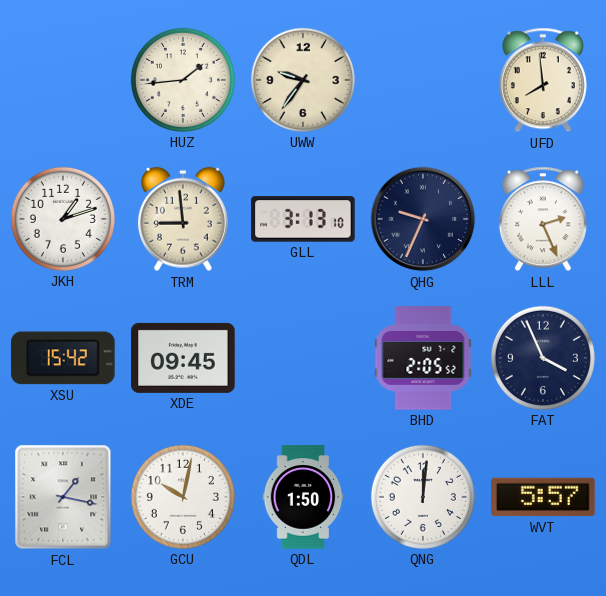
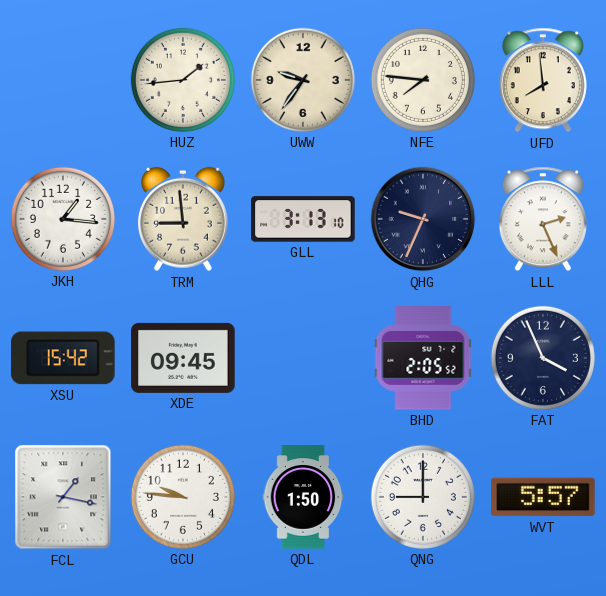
NFE: none -> 7:46
JKH: 1:12 -> 1:16
GCU: 10:02 -> 9:46
QNG: 12:01 -> 9:00
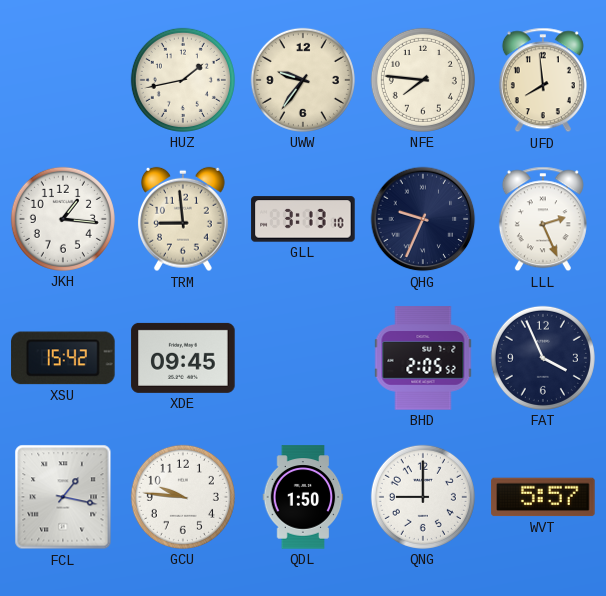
HUZ: 1:44 -> 1:43
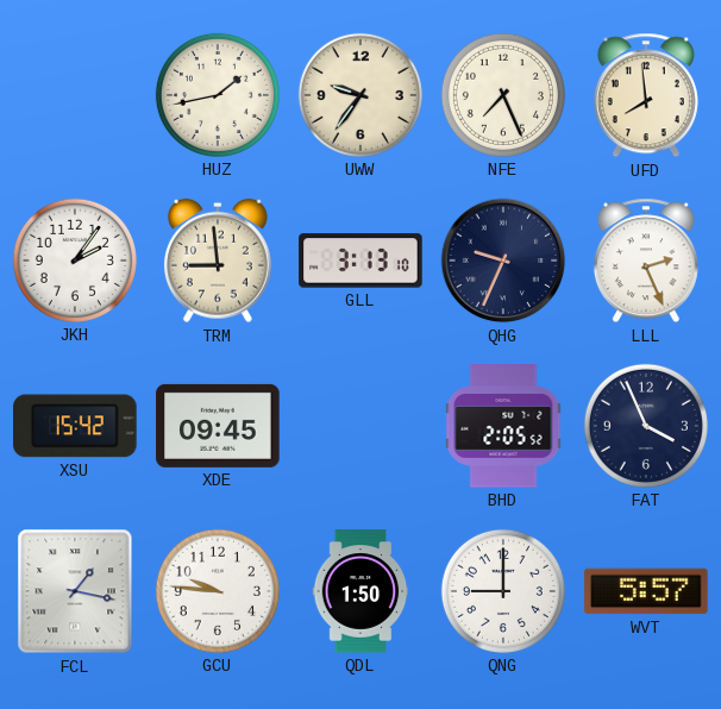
NFE: 7:46 -> 7:26
JKH: 1:16 -> 2:06
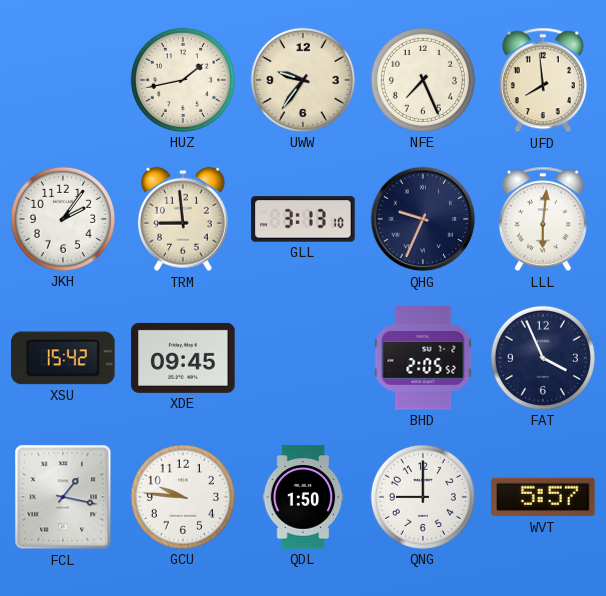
LLL: 2:26 -> 6:01
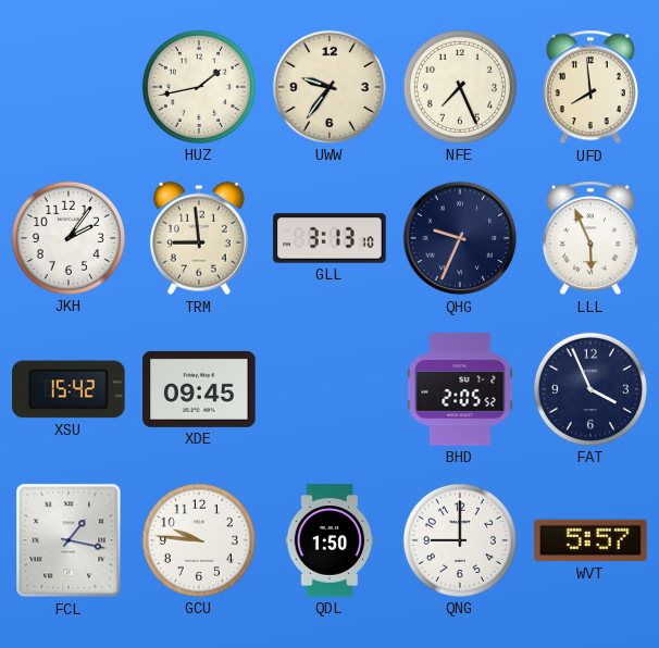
LLL: 6:01 -> 5:56
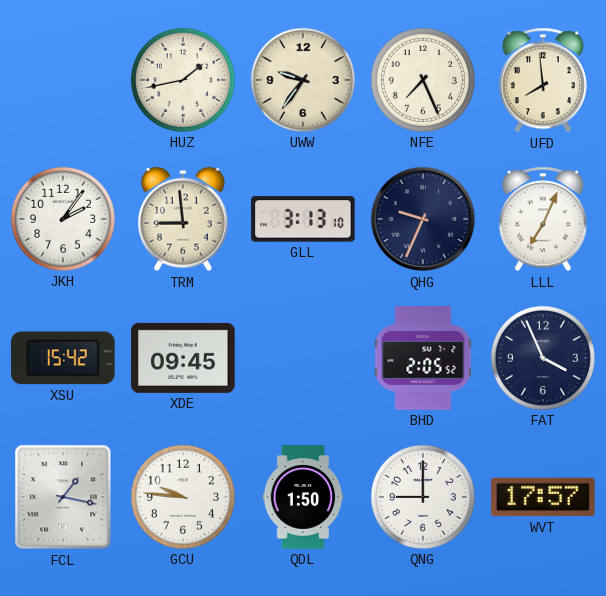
LLL: 5:56 -> 7:04
WVT: 5:57 -> 17:57
